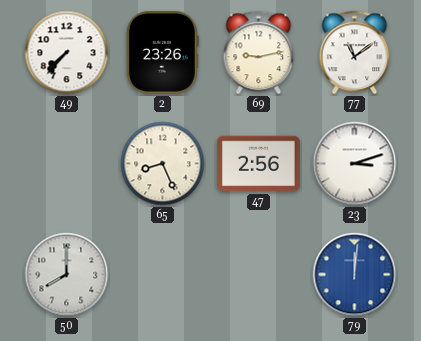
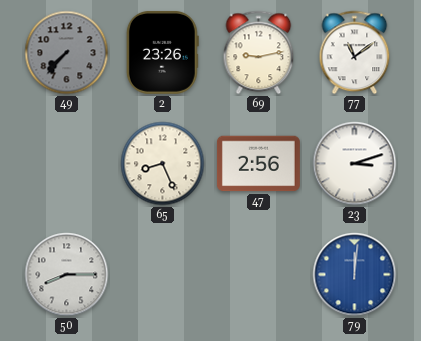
49 dial: white -> grey
50: 8:00 -> 8:15
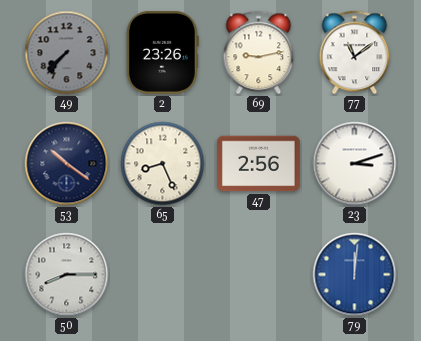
53: none -> 10:21
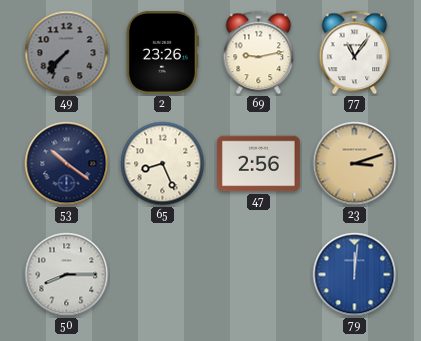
77: 11:09 -> 11:06
23 dial: white -> champagne
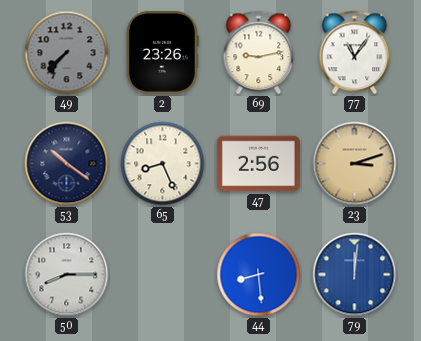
44: none -> 8:29
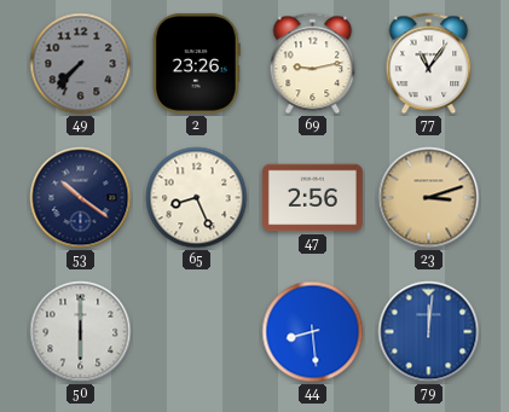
50: 8:15 -> 6:00
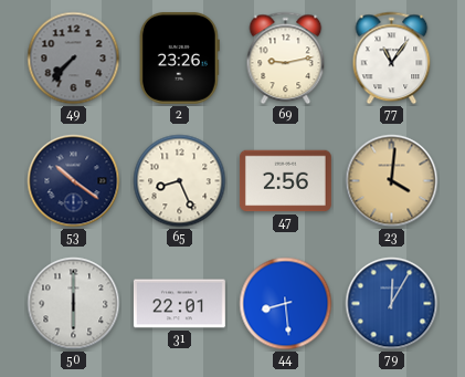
23: 3:12 -> 4:01
31: none -> 22:01
79: 12:01 -> 12:05
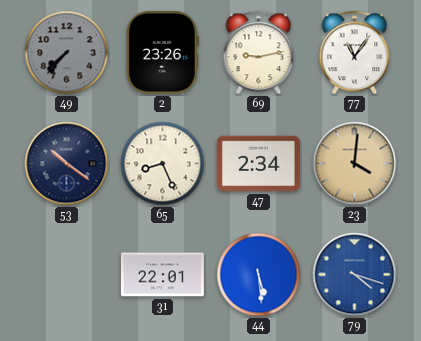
47: 2:56 -> 2:34
50: 6:00 -> none
44: 8:29 -> 5:29
79: 12:05 -> 4:18
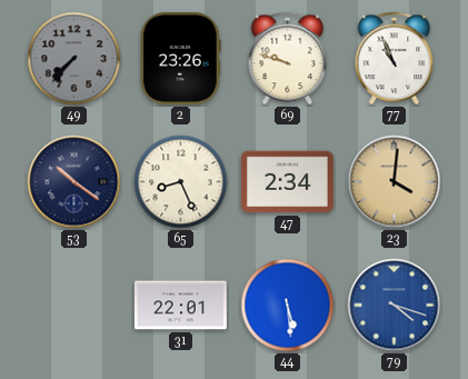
69: 9:13 -> 9:48
77: 11:06 -> 10:56
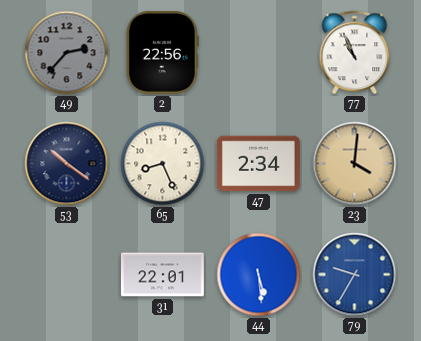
49: 7:37 -> 2:37
2: 23:26 -> 22:56
69: 9:48 -> none
79: 4:18 -> 9:35
